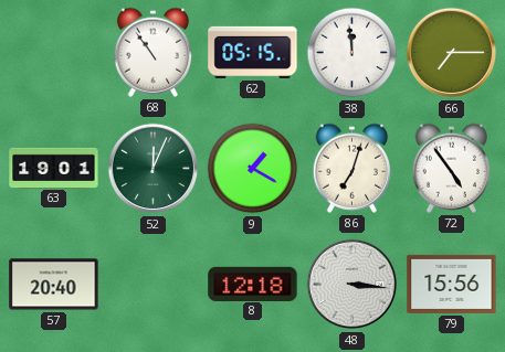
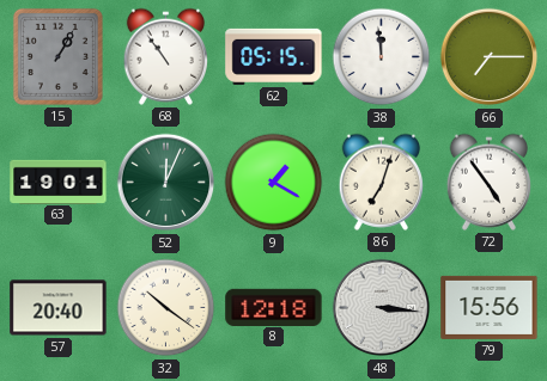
15: none -> 1:05
32: none -> 10:21
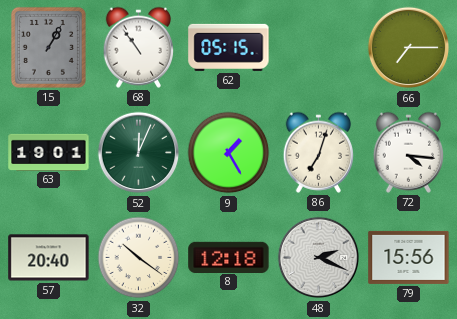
38: 11:59 -> none
9: 1:20 -> 1:25
72: 4:54 -> 4:16
48: 3:16 -> 2:19
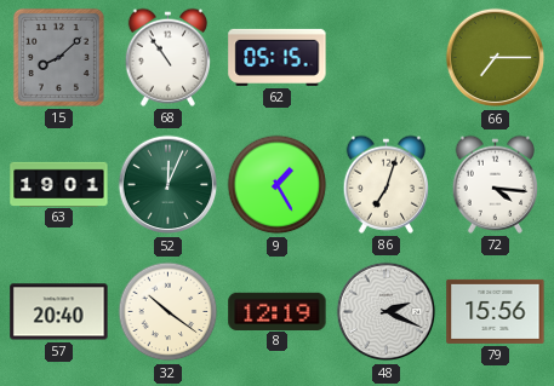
15: 1:05 -> 8:08
8: 12:18 -> 12:19
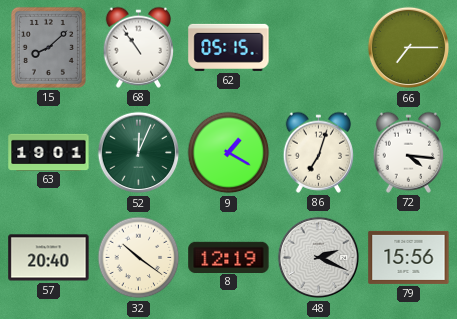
9: 1:25 -> 1:20
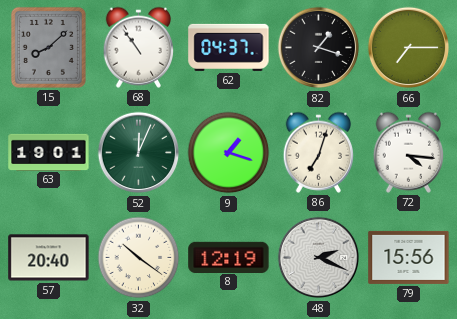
62: 05:15 -> 04:37
82: none -> 1:18
9: 1:20 -> 1:18
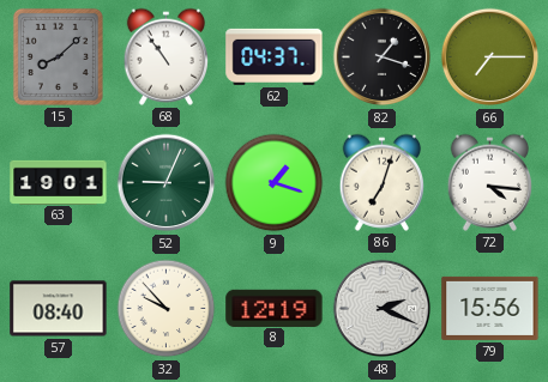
52: 12:04 -> 9:04
57: 20:40 -> 08:40
32: 10:21 -> 9:53
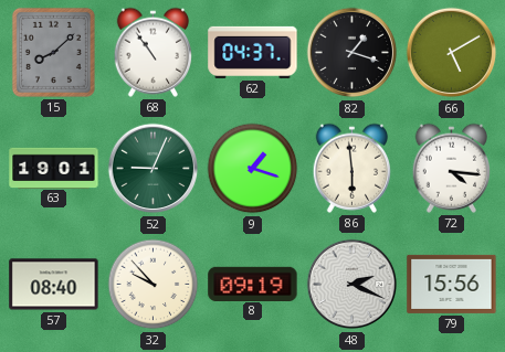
66: 7:15 -> 5:10
86: 7:03 -> 5:59
8: 12:19 -> 09:19
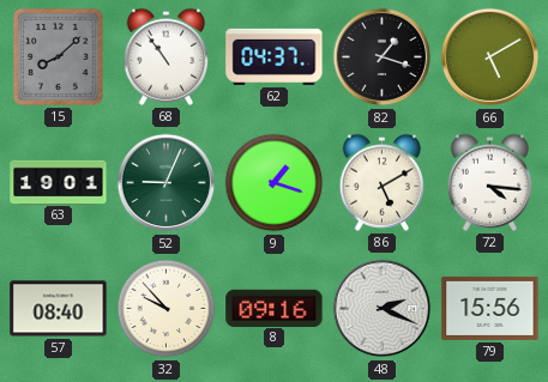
86: 5:59 -> 5:10
8: 09:19 -> 09:16
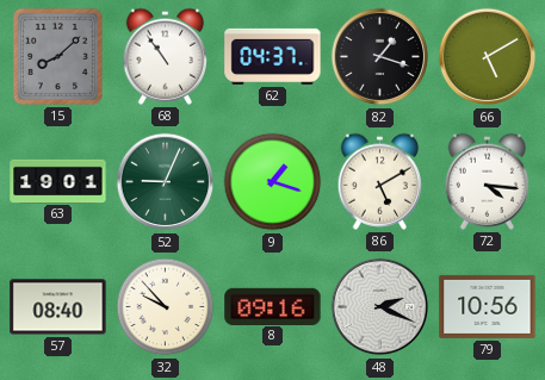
79: 15:56 -> 10:56
